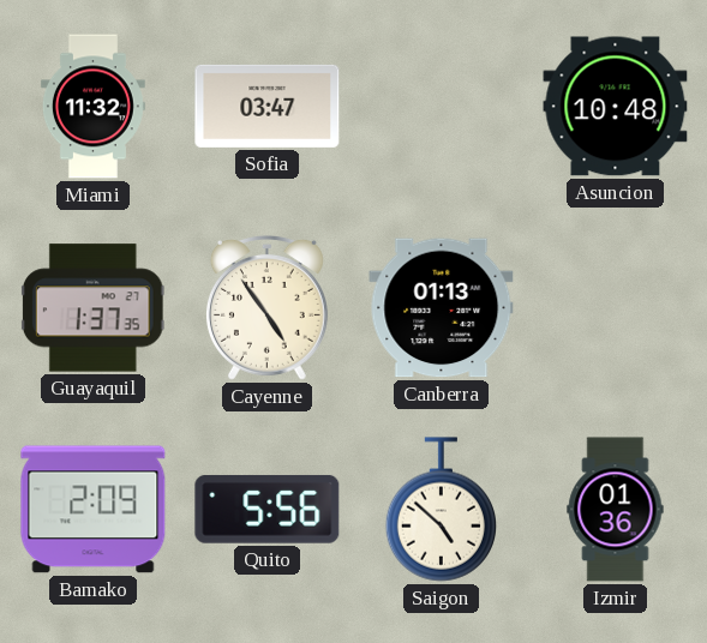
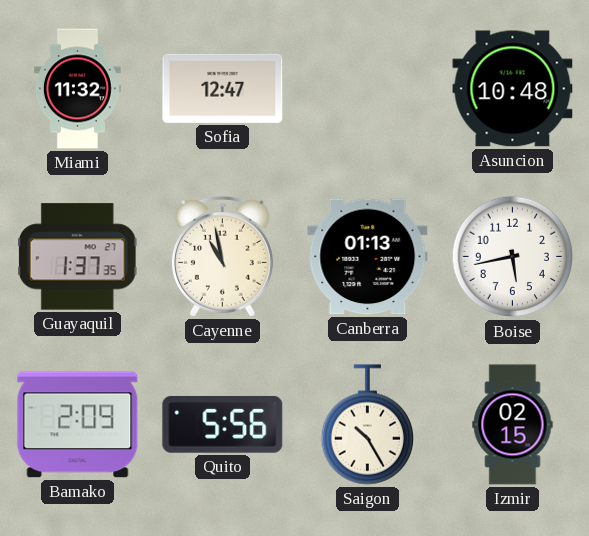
Sofia: 03:47 -> 12:47
Cayenne: 4:54 -> 10:58
Boise: none -> 5:43
Saigon: 4:52 -> 10:25
Izmir: 01:36 -> 02:15
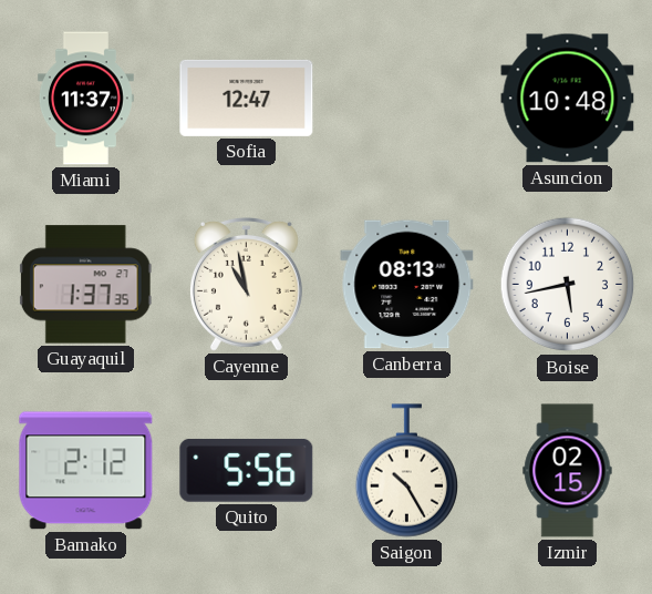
Miami: 11:32 -> 11:37
Canberra: 01:13 -> 08:13
Bamako: 2:09 -> 2:12
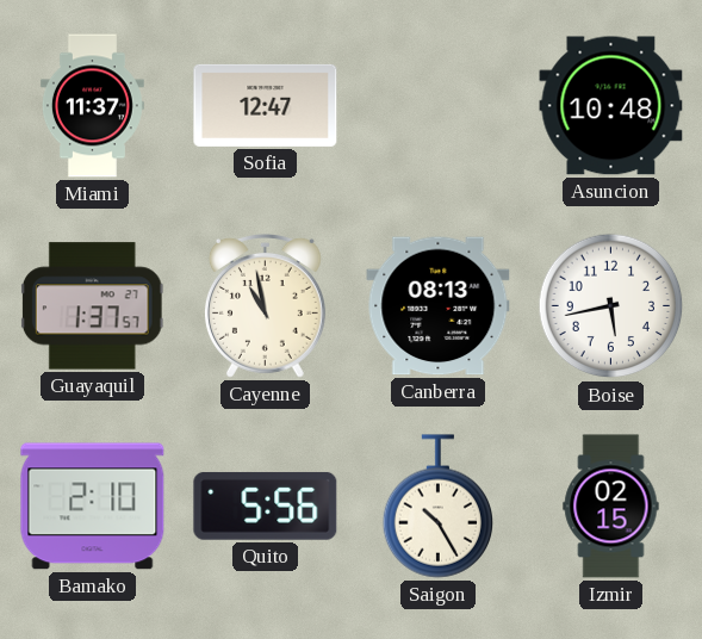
Guayaquil: 1:37:35 -> 1:37:57
Bamako: 2:12 -> 2:10
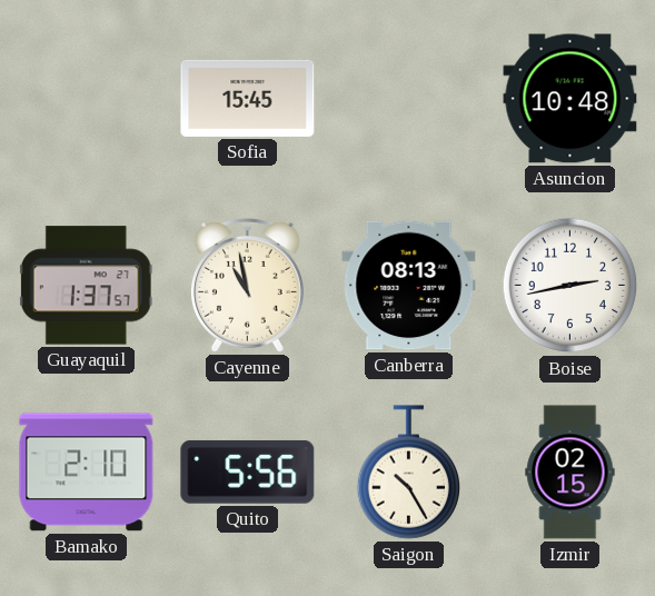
Miami: 11:37 -> none
Sofia: 12:47 -> 15:45
Boise: 5:43 -> 2:43
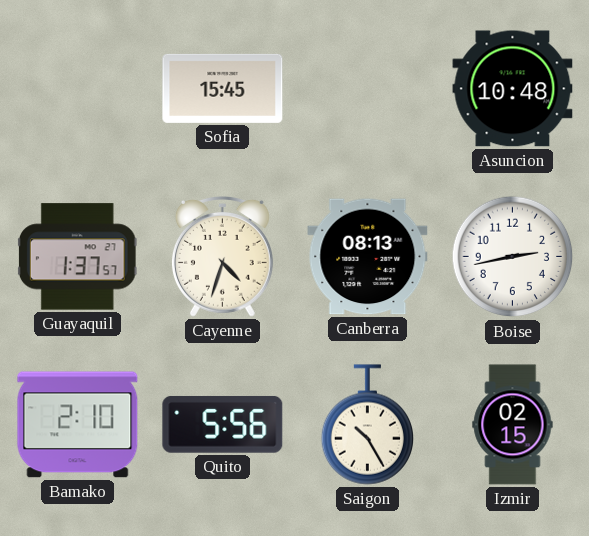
Cayenne: 10:58 -> 4:33
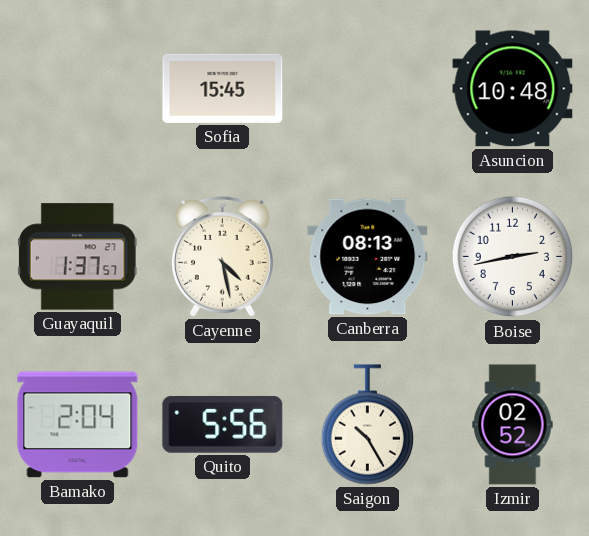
Cayenne: 4:33 -> 4:28
Bamako: 2:10 -> 2:04
Izmir: 02:15 -> 02:52
